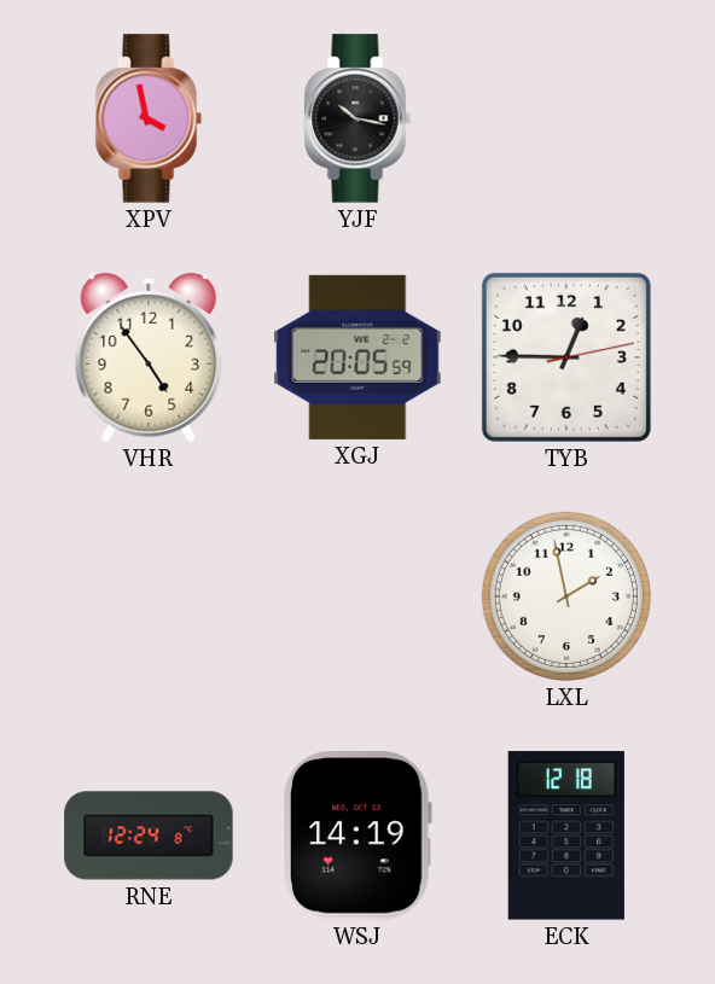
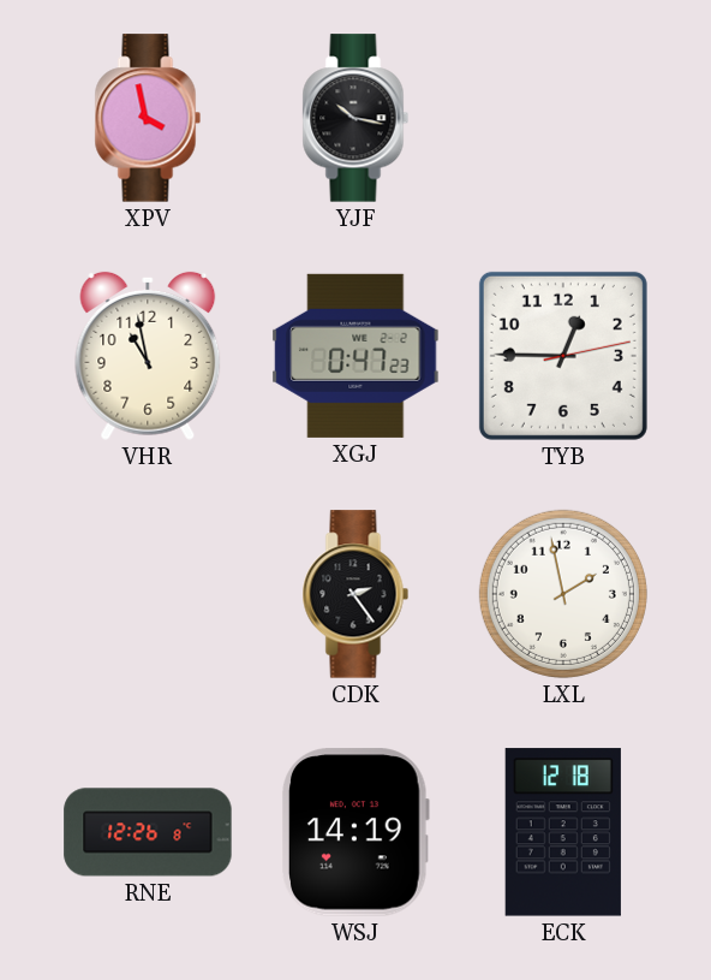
VHR: 4:54 -> 10:58
XGJ: 20:05 -> 0:47
CDK: none -> 2:24
RNE: 12:24 -> 12:26
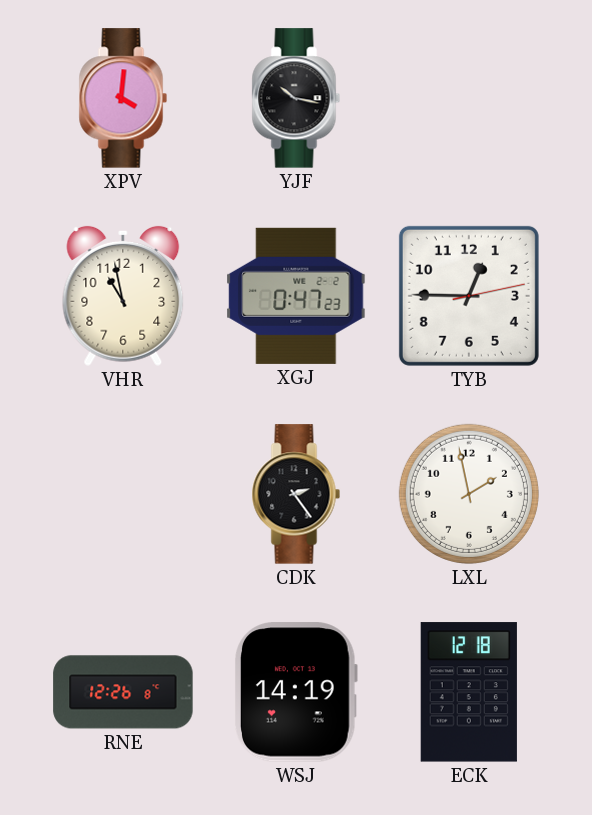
XPV: 3:58 -> 4:01
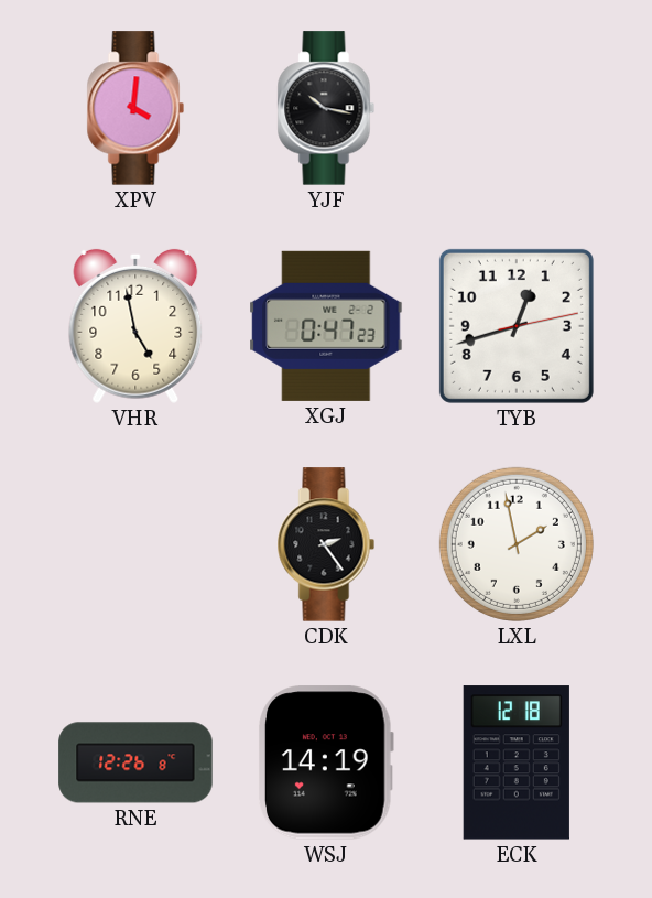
VHR: 10:58 -> 4:58
TYB: 12:45 -> 12:42
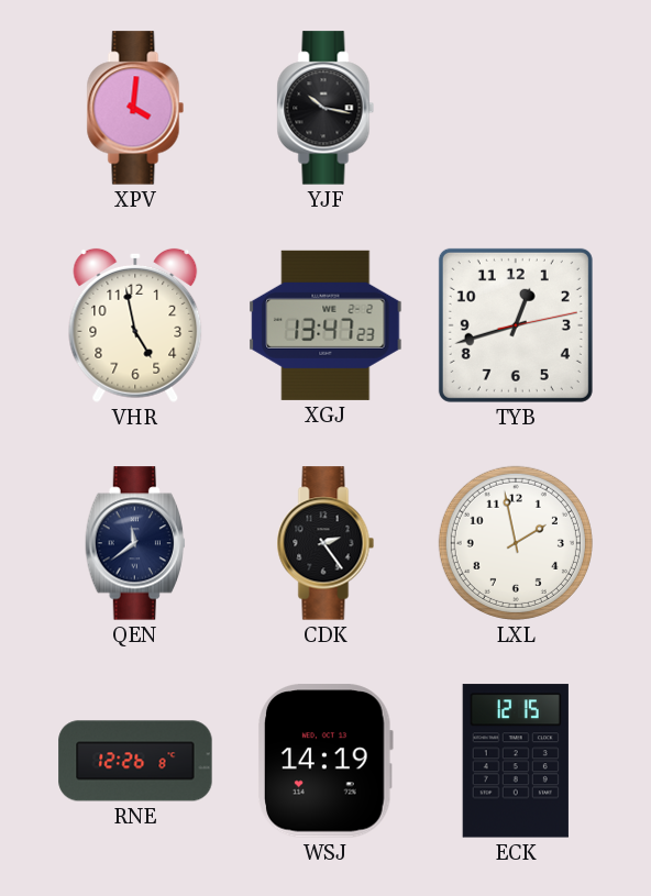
XGJ: 0:47 -> 13:47
QEN: none -> 11:39
ECK: 12:18 -> 12:15
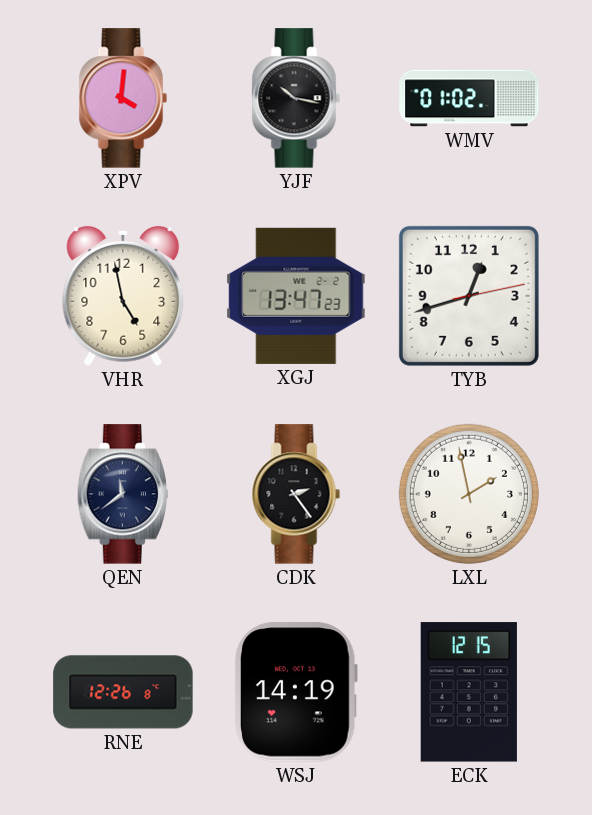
WMV: none -> 01:02
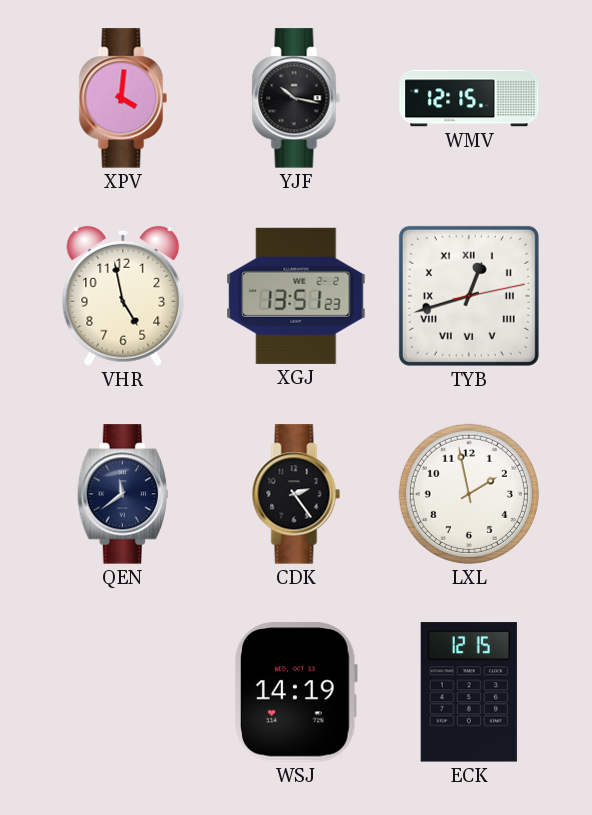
WMV: 01:02 -> 12:15
XGJ: 13:47 -> 13:51
TYB numerals: Arabic -> Roman
RNE: 12:26 -> none
